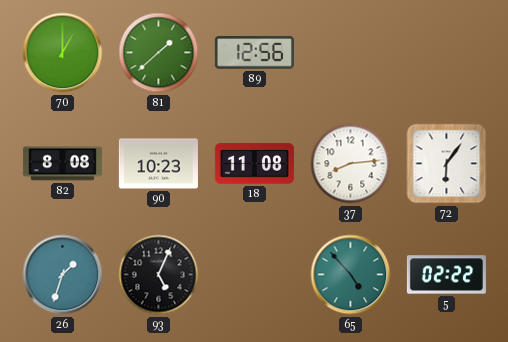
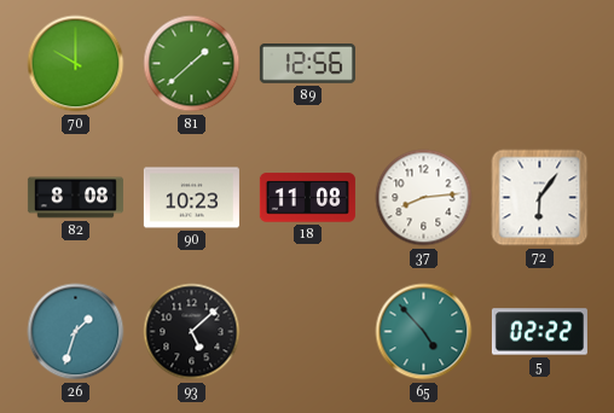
70: 1:00 -> 10:00
93: 5:04 -> 5:08
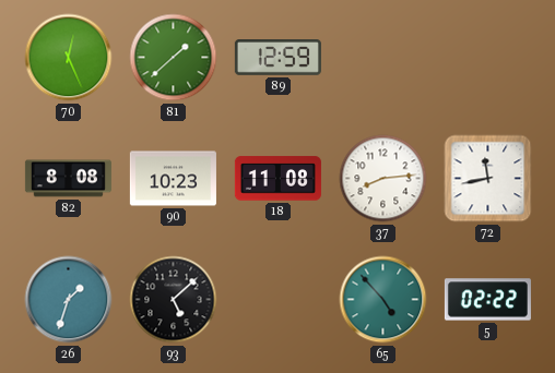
70: 10:00 -> 12:26
89: 12:56 -> 12:59
72: 6:06 -> 11:43
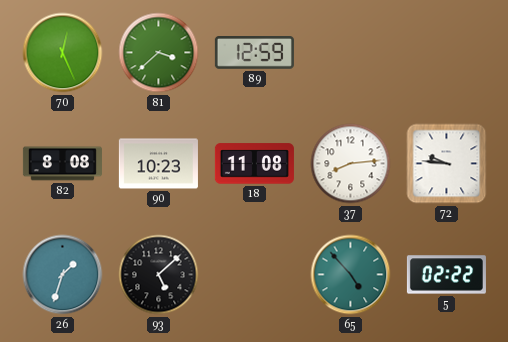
81: 1:38 -> 3:38
72: 11:43 -> 9:46
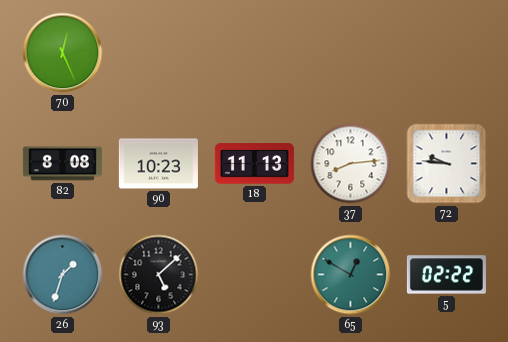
81: 3:38 -> none
89: 12:59 -> none
18: 11:08 -> 11:13
65: 4:53 -> 12:50
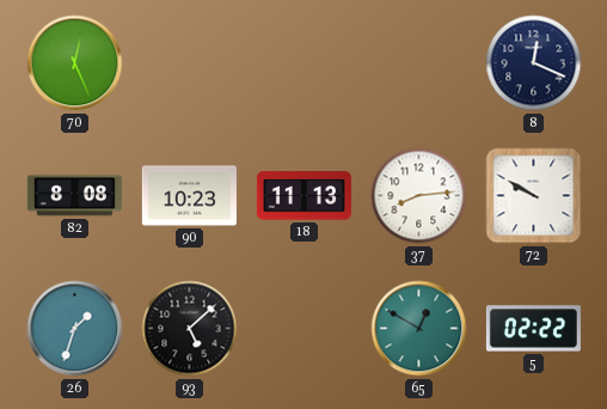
8: none -> 12:19
72: 9:46 -> 9:50
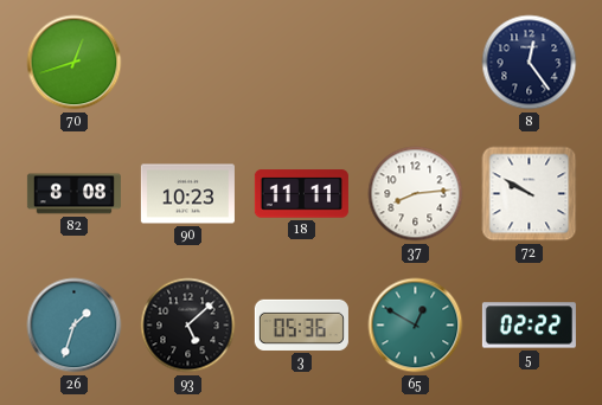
70: 12:26 -> 12:42
8: 12:19 -> 12:24
18: 11:13 -> 11:11
3: none -> 05:36
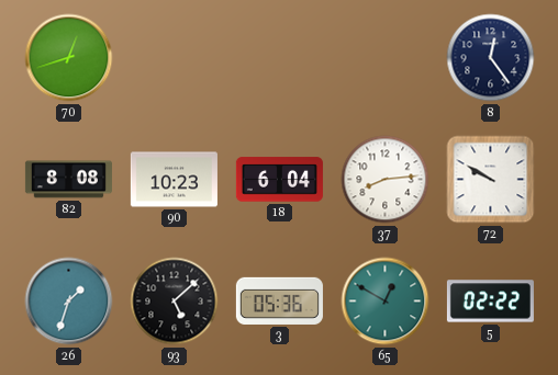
18: 11:11 -> 6:04
